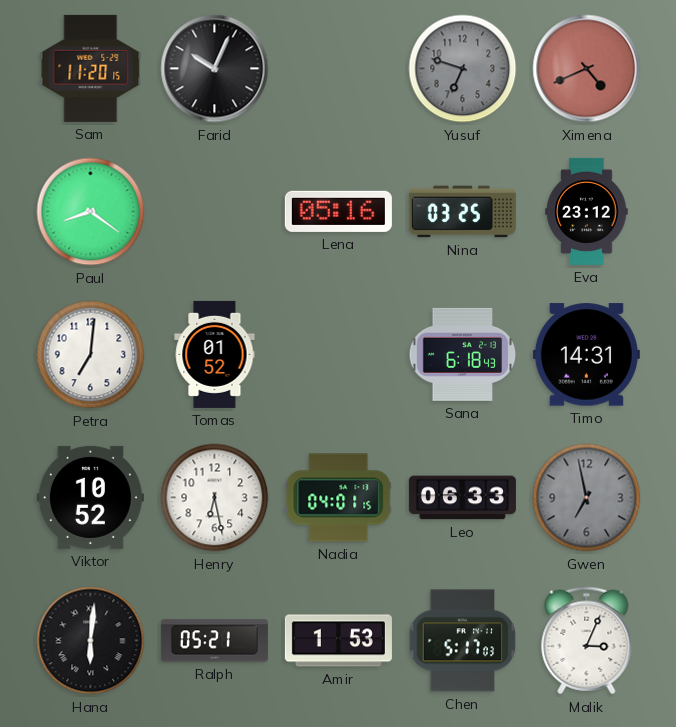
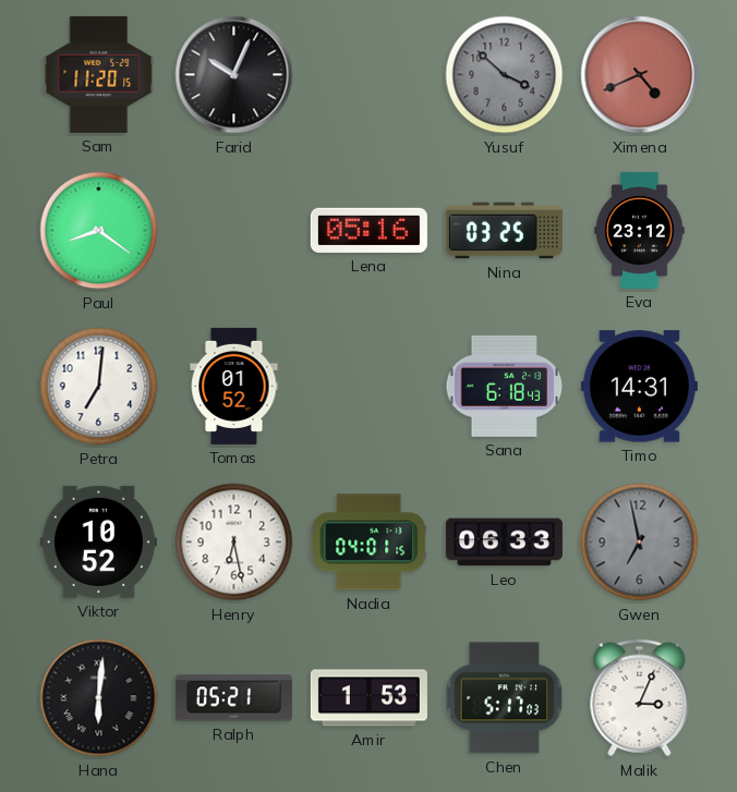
Yusuf: 6:48 -> 3:52
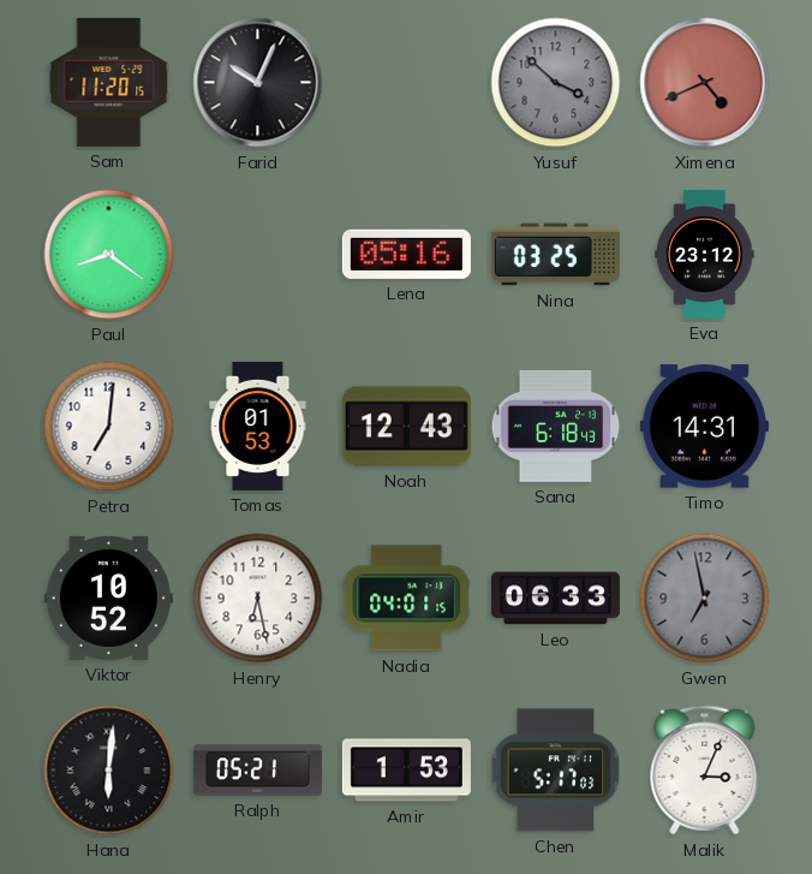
Tomas: 01:52 -> 01:53
Noah: none -> 12:43
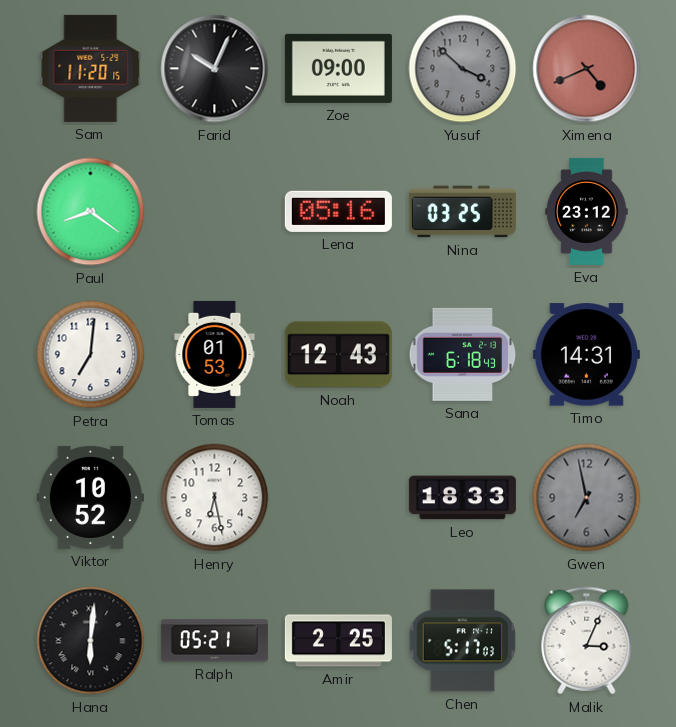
Zoe: none -> 09:00
Nadia: 04:01 -> none
Leo: 06:33 -> 18:33
Amir: 1:53 -> 2:25
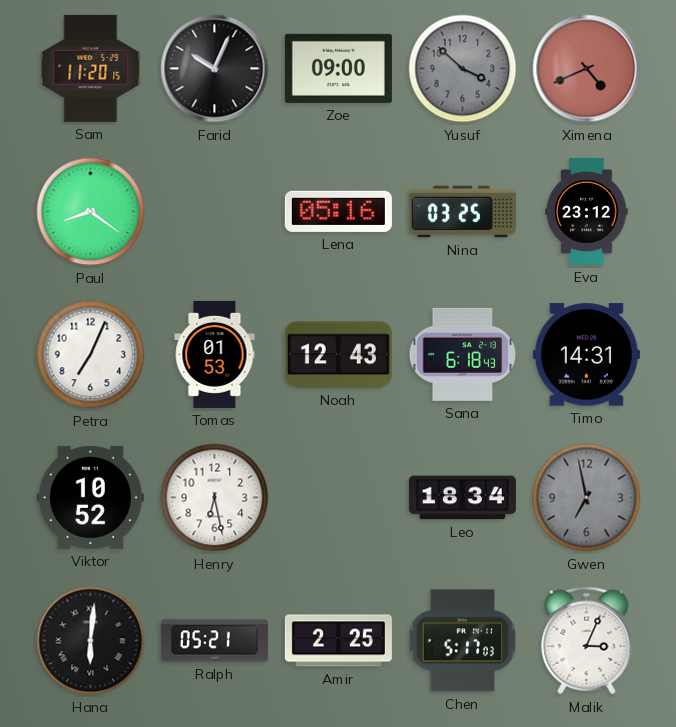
Petra: 7:01 -> 7:04
Leo: 18:33 -> 18:34
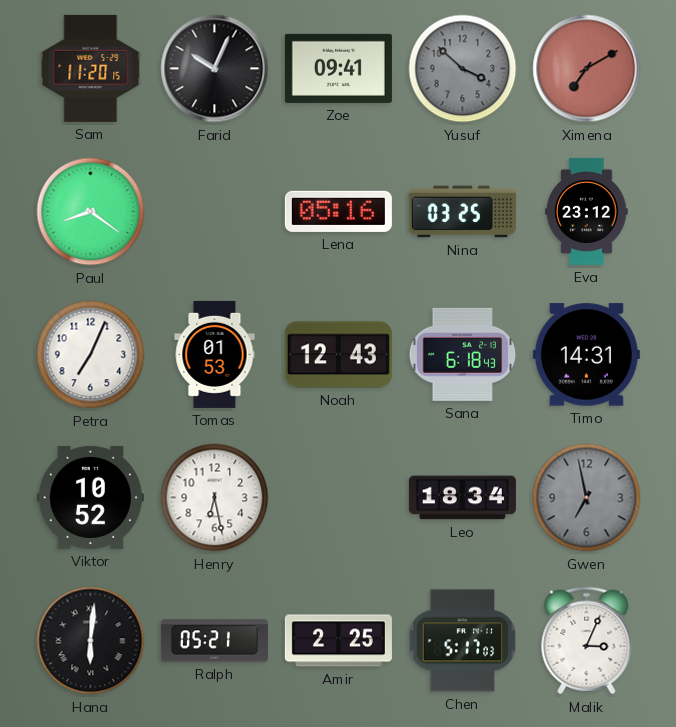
Zoe: 09:00 -> 09:41
Ximena: 4:41 -> 7:10
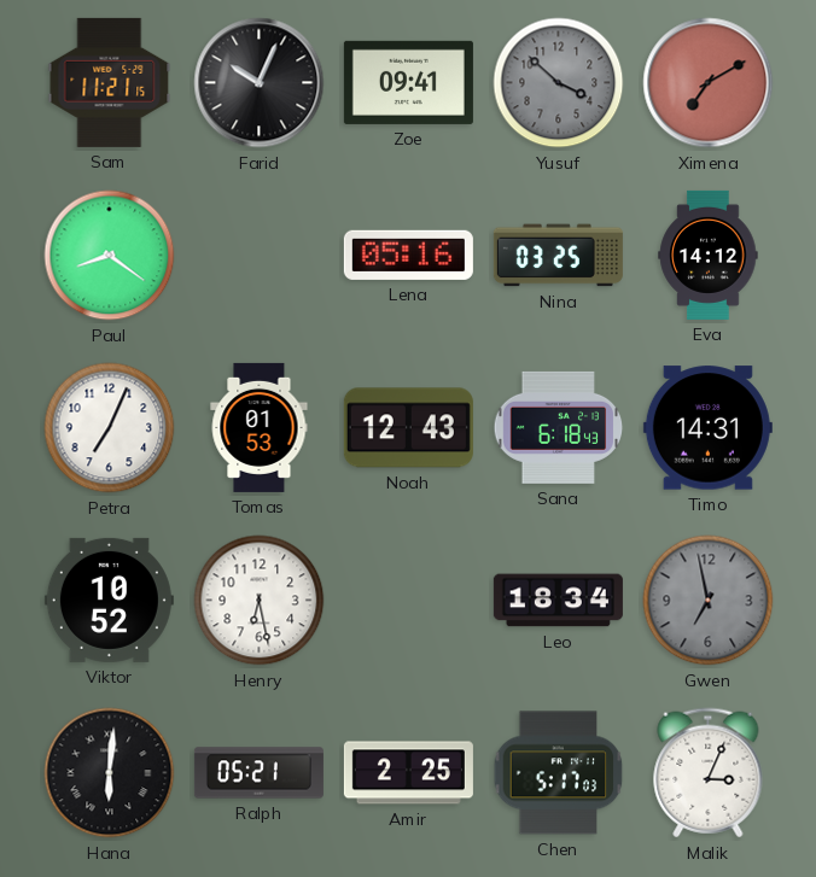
Sam: 11:20 -> 11:21
Eva: 23:12 -> 14:12
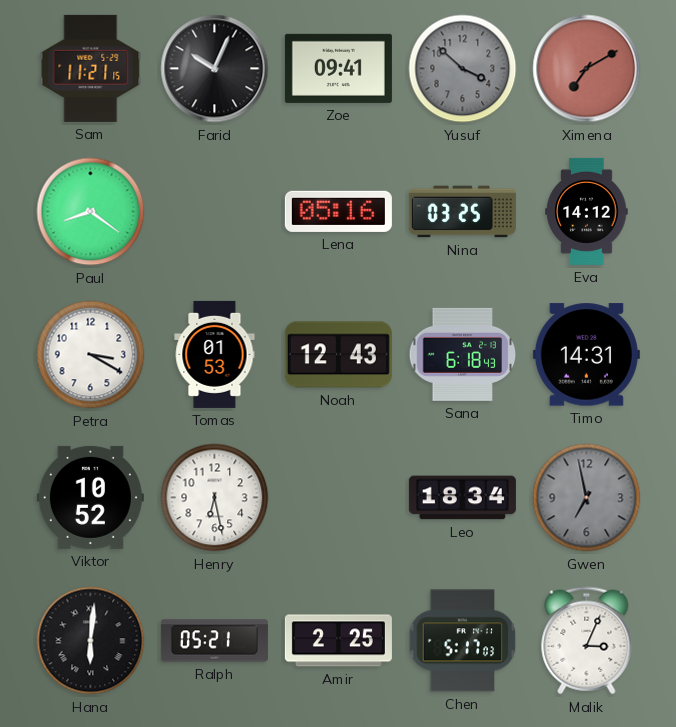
Petra: 7:04 -> 3:20
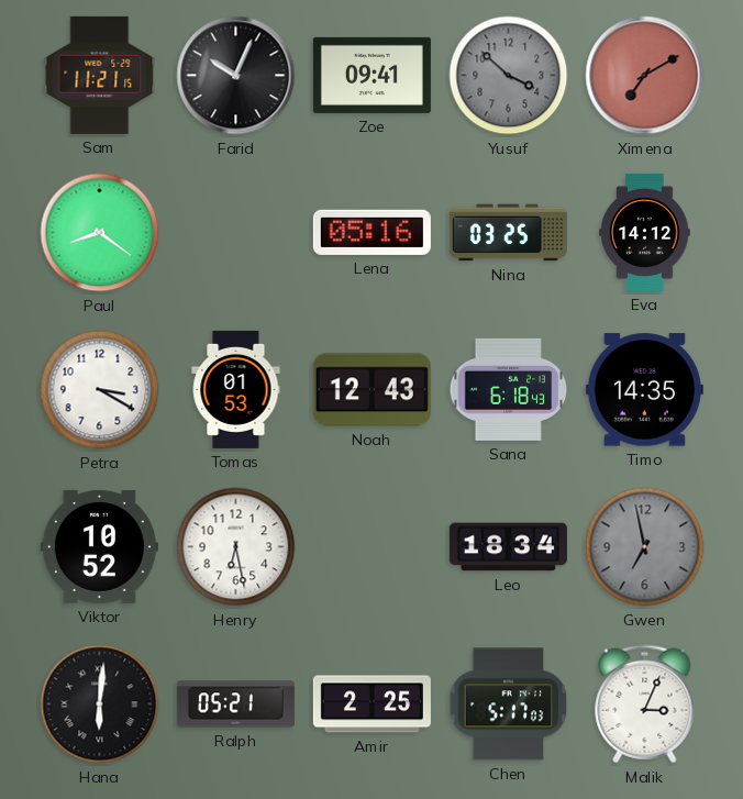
Timo: 14:31 -> 14:35
